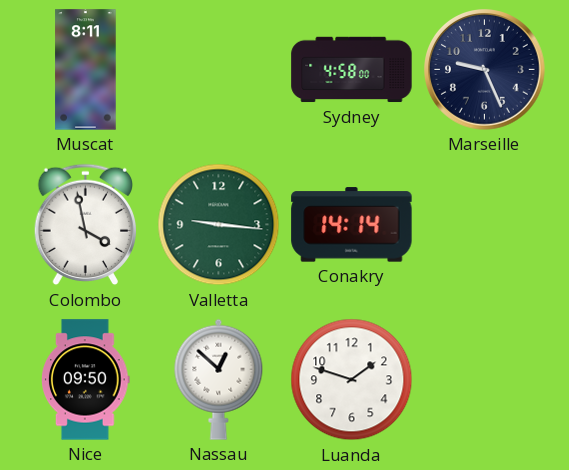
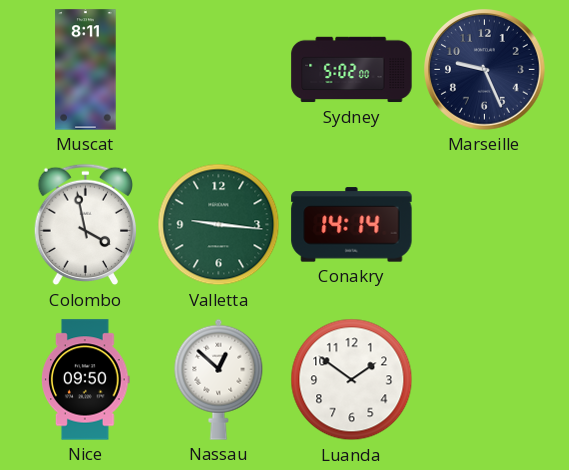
Sydney: 4:58 -> 5:02
Luanda: 1:48 -> 1:51
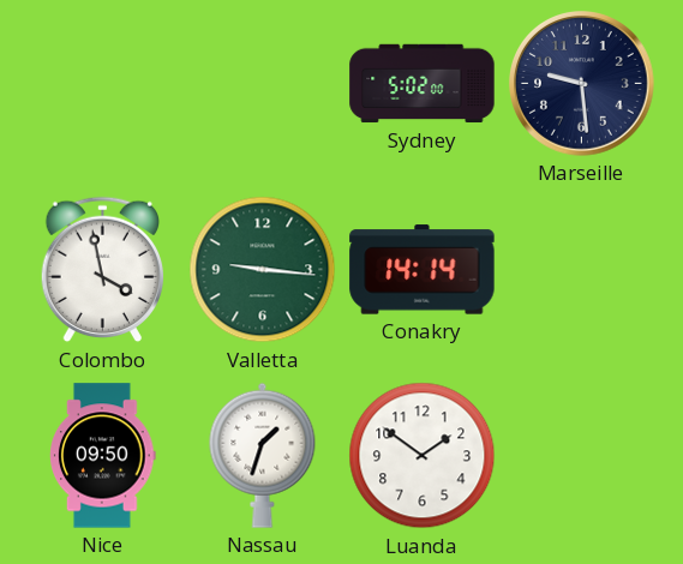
Muscat: 8:11 -> none
Marseille: 9:26 -> 9:29
Nassau: 12:52 -> 1:33
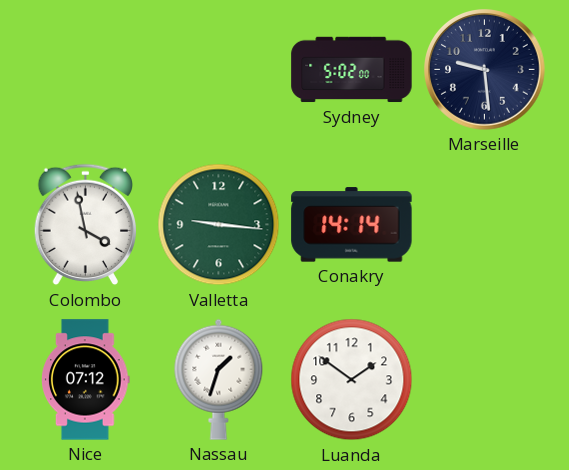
Nice: 09:50 -> 07:12
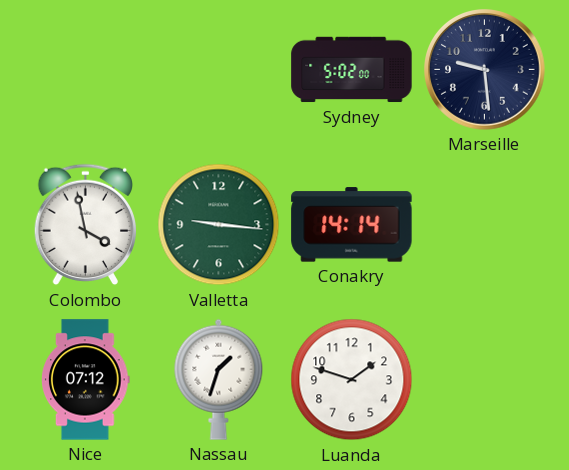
Luanda: 1:51 -> 1:48
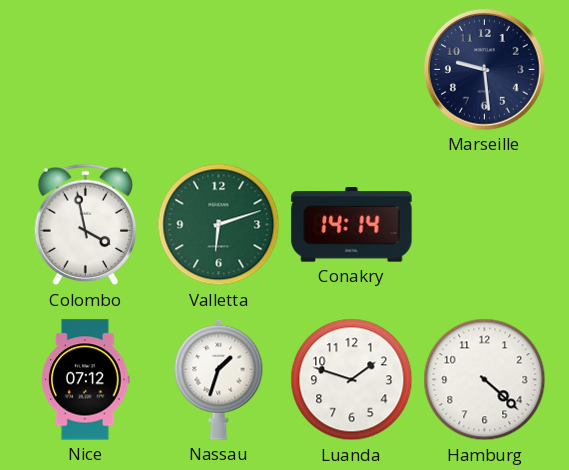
Sydney: 5:02 -> none
Valletta: 9:16 -> 6:12
Hamburg: none -> 4:22
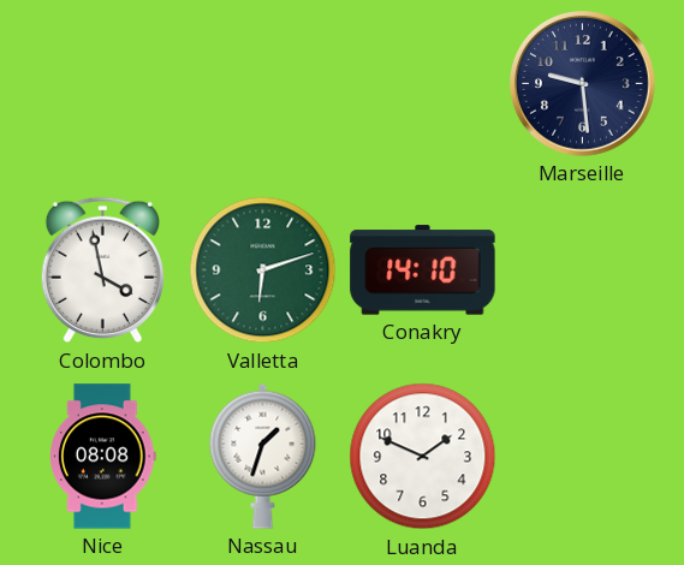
Conakry: 14:14 -> 14:10
Nice: 07:12 -> 08:08
Luanda: 1:48 -> 1:49
Hamburg: 4:22 -> none
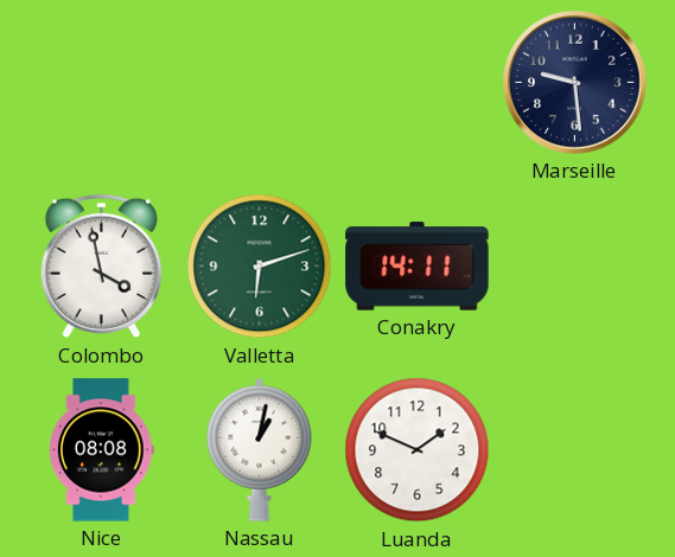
Conakry: 14:10 -> 14:11
Nassau: 1:33 -> 1:02
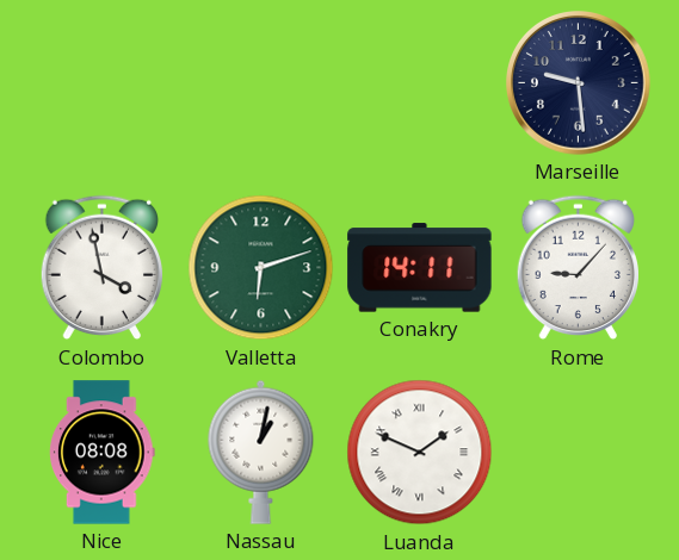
Rome: none -> 9:07
Luanda numerals: Arabic -> Roman
